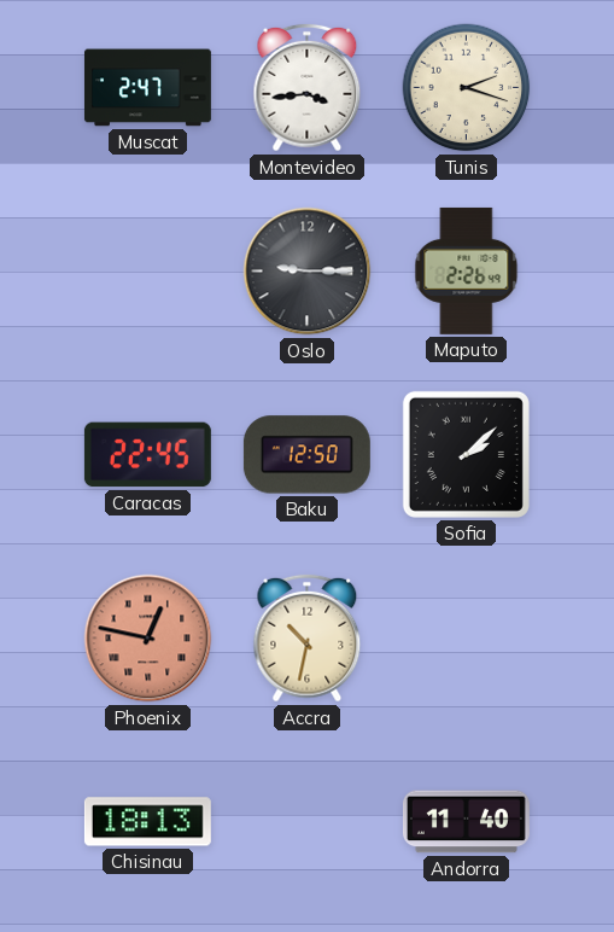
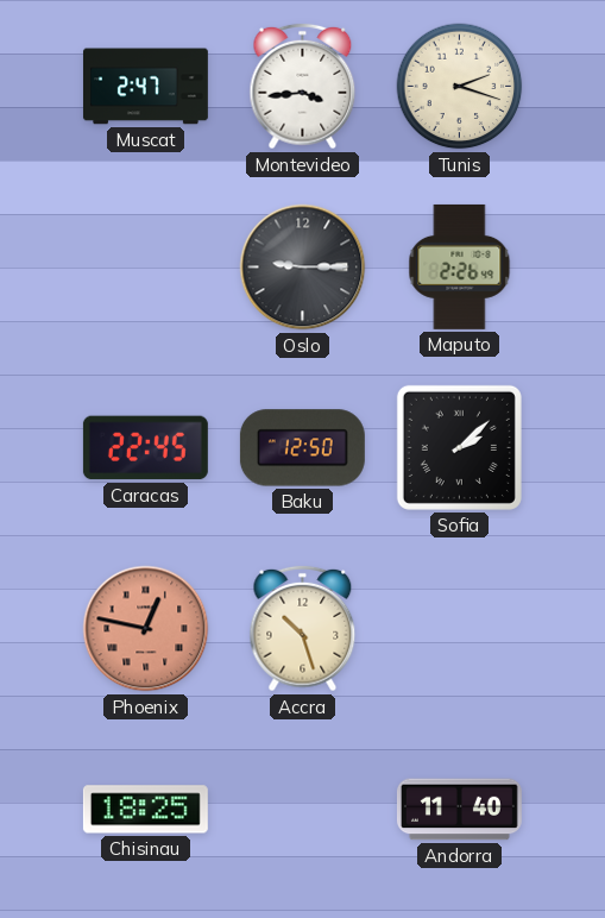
Accra: 10:32 -> 10:27
Chisinau: 18:13 -> 18:25
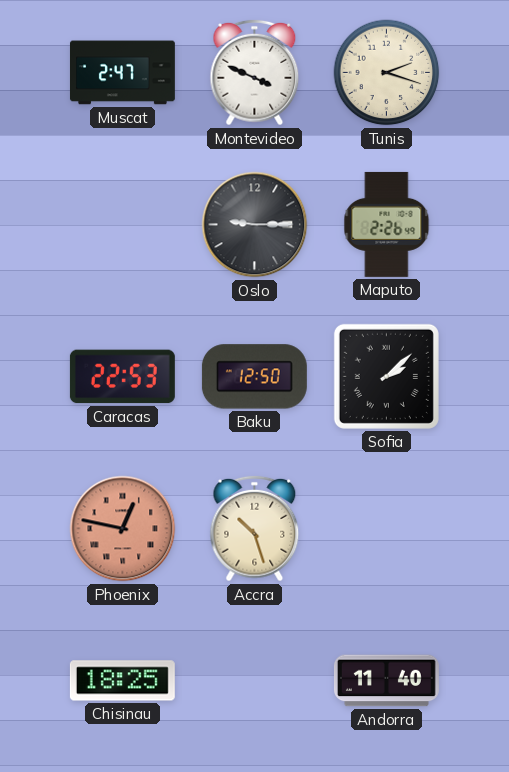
Montevideo: 3:44 -> 3:49
Caracas: 22:45 -> 22:53
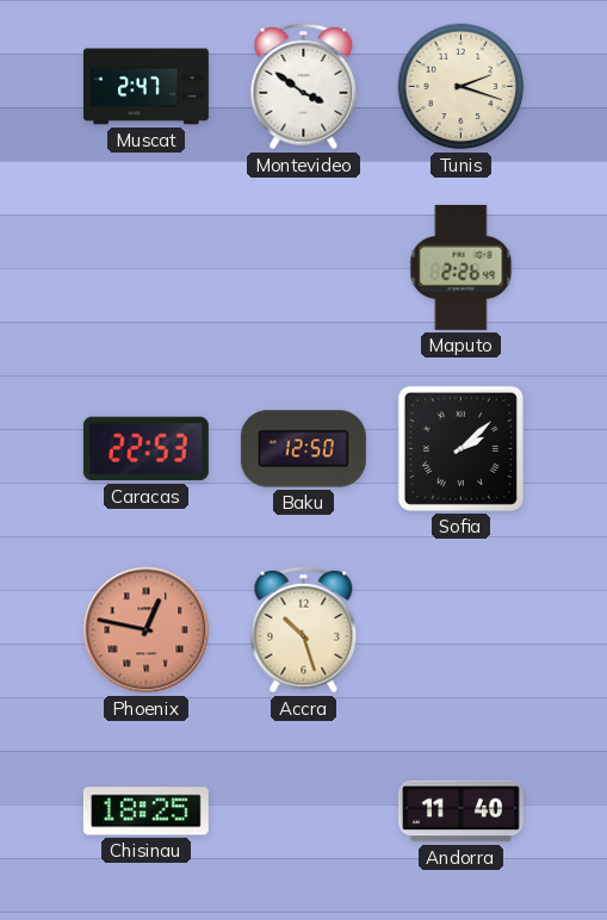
Montevideo: 3:49 -> 3:51
Oslo: 9:15 -> none
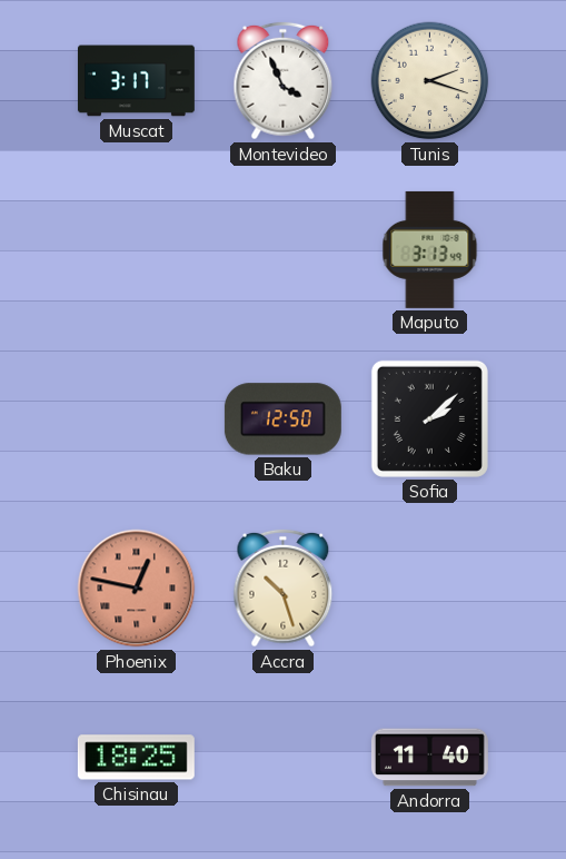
Muscat: 2:47 -> 3:17
Montevideo: 3:51 -> 3:56
Maputo: 2:26 -> 3:13
Caracas: 22:53 -> none
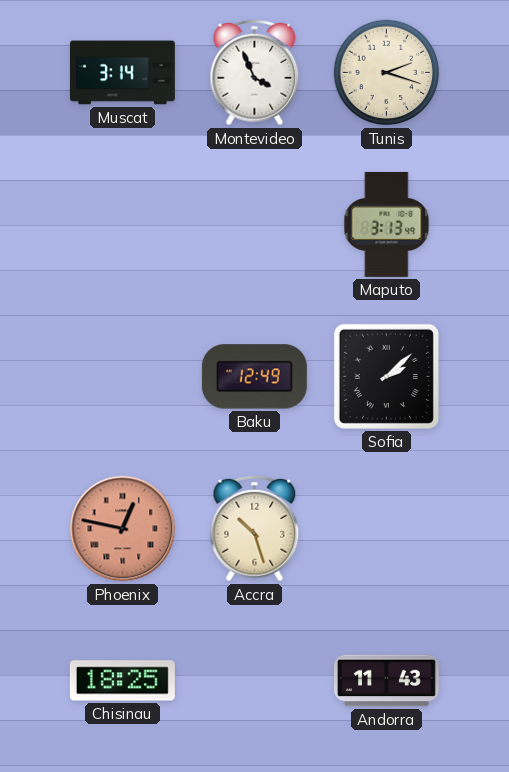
Muscat: 3:17 -> 3:14
Baku: 12:50 -> 12:49
Andorra: 11:40 -> 11:43
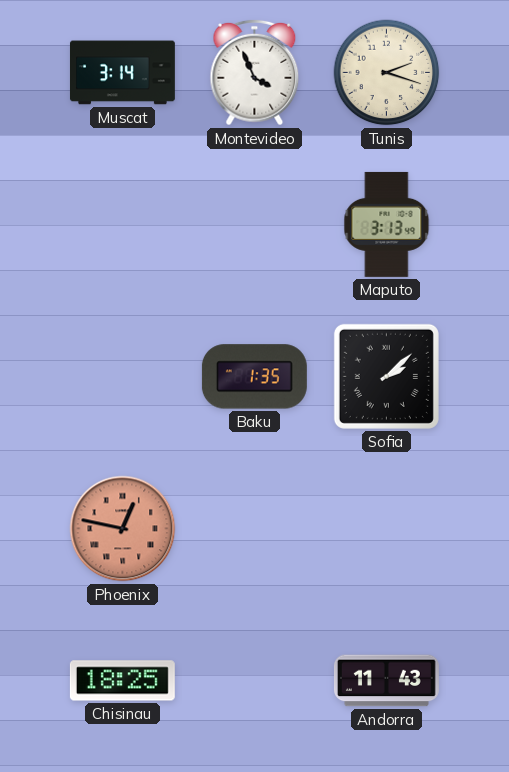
Baku: 12:49 -> 1:35
Accra: 10:27 -> none
